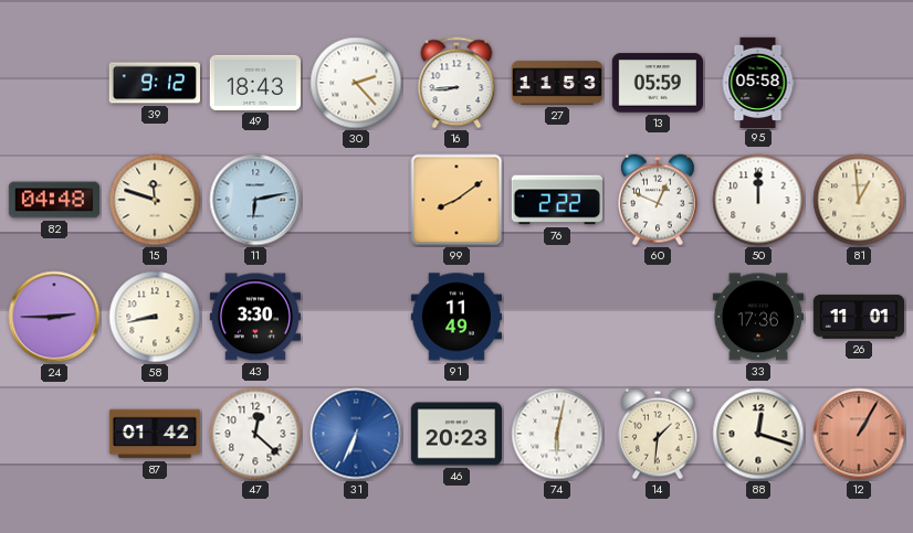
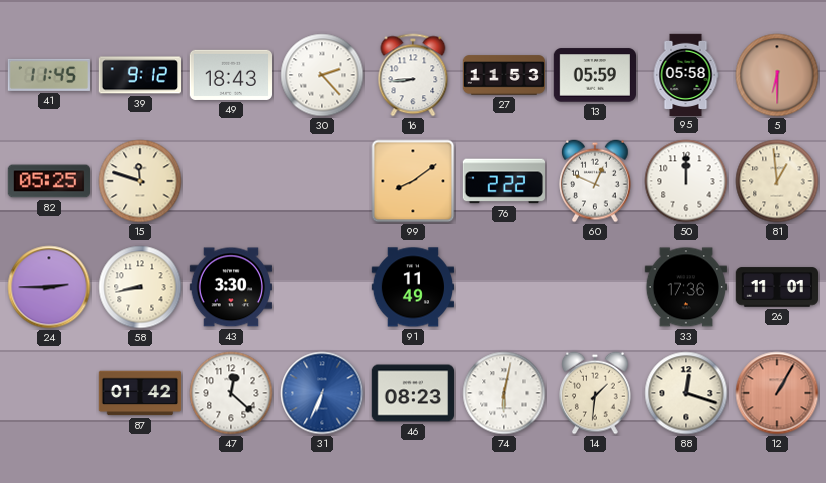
41: none -> 11:45
5: none -> 6:30
82: 04:48 -> 05:25
11: 6:13 -> none
46: 20:23 -> 08:23
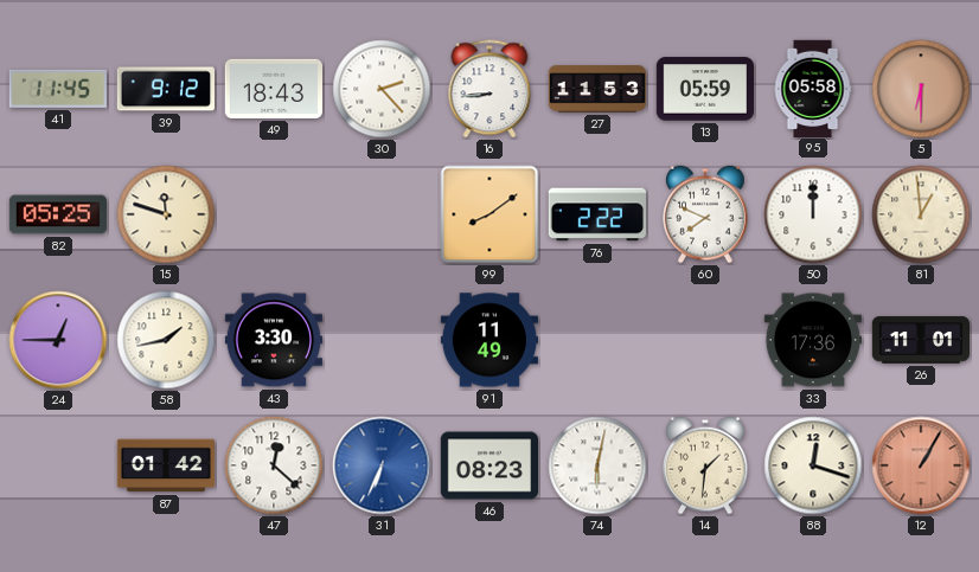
60: 12:49 -> 7:49
24: 2:45 -> 12:45
58: 8:43 -> 1:43
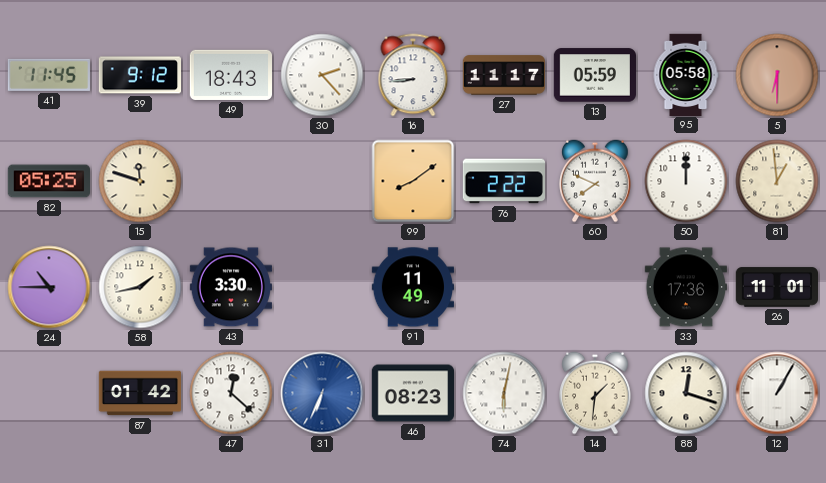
27: 11:53 -> 11:17
24: 12:45 -> 10:45
12 dial: salmon -> white
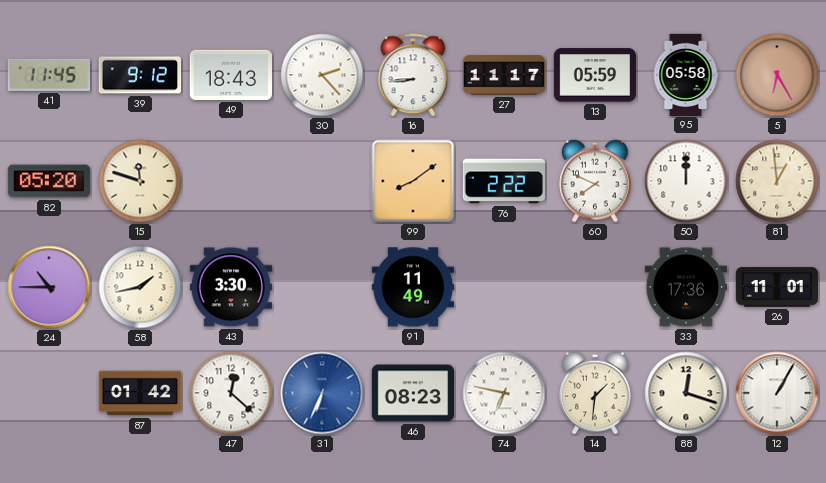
5: 6:30 -> 6:25
82: 05:25 -> 05:20
74: 6:02 -> 6:47
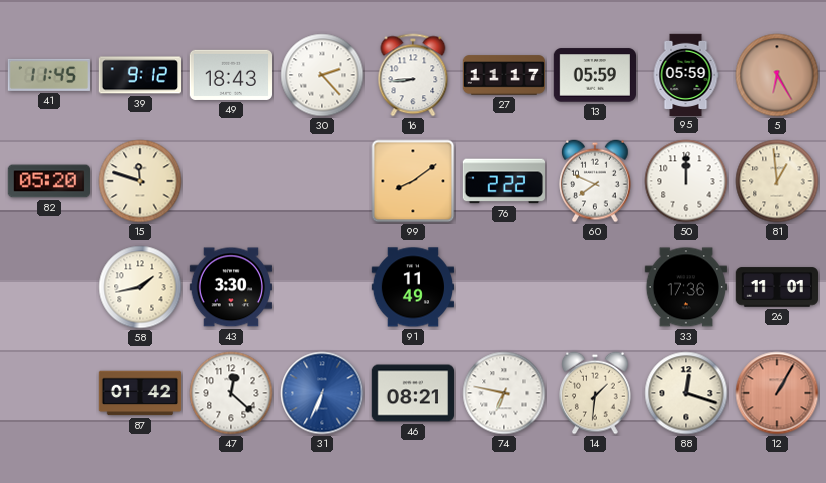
95: 05:58 -> 05:59
24: 10:45 -> none
46: 08:23 -> 08:21
12 dial: white -> salmon
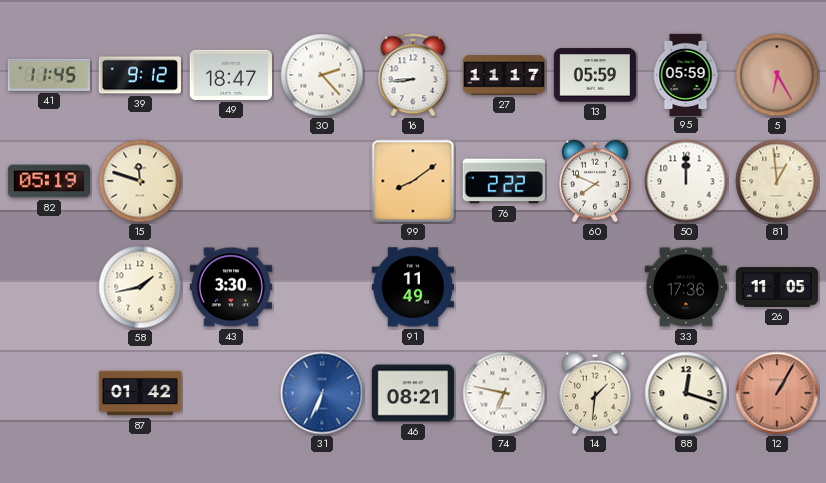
49: 18:43 -> 18:47
82: 05:20 -> 05:19
26: 11:01 -> 11:05
47: 12:22 -> none
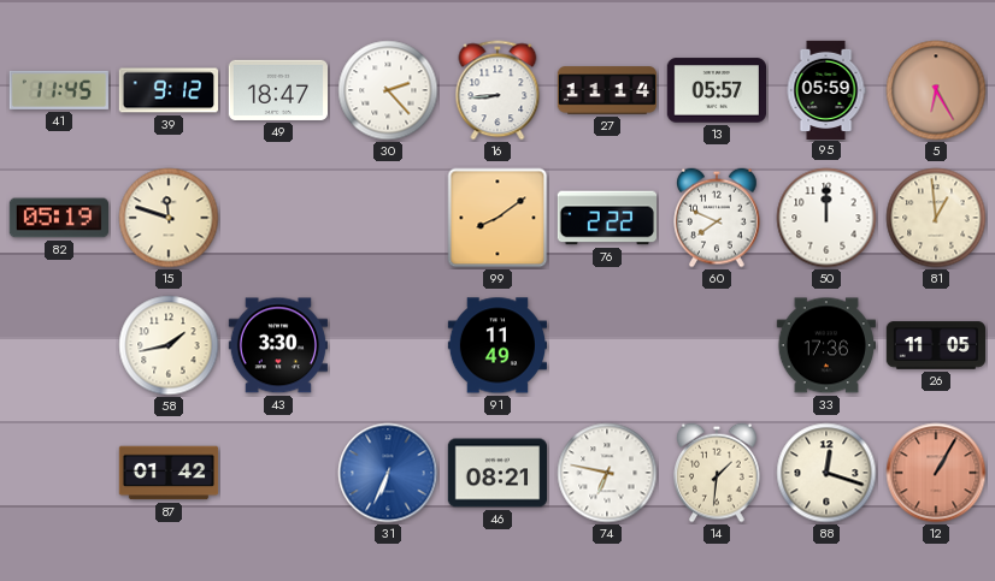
27: 11:17 -> 11:14
13: 05:59 -> 05:57
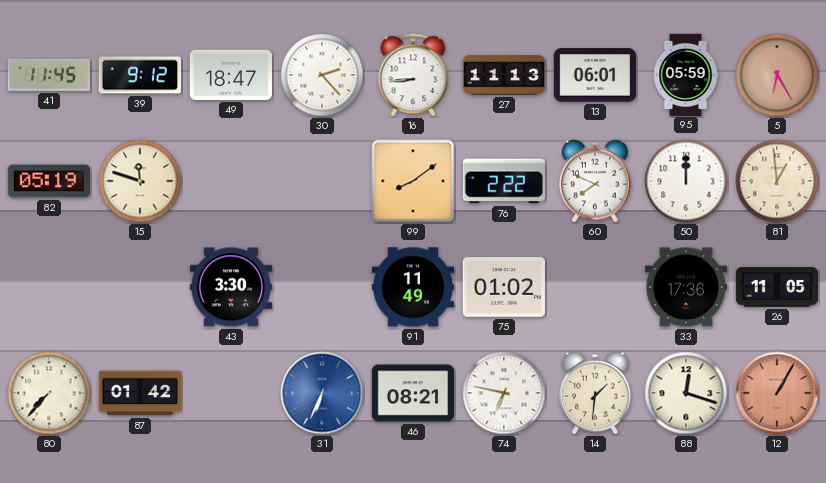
27: 11:14 -> 11:13
13: 05:57 -> 06:01
58: 1:43 -> none
75: none -> 01:02
80: none -> 7:37
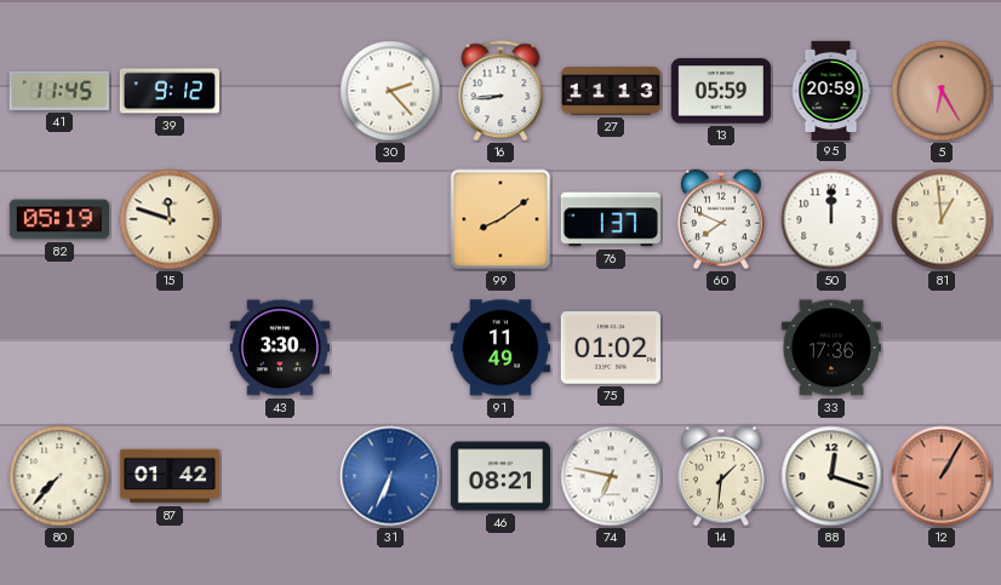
49: 18:47 -> none
13: 06:01 -> 05:59
95: 05:59 -> 20:59
76: 2:22 -> 1:37
26: 11:05 -> none
